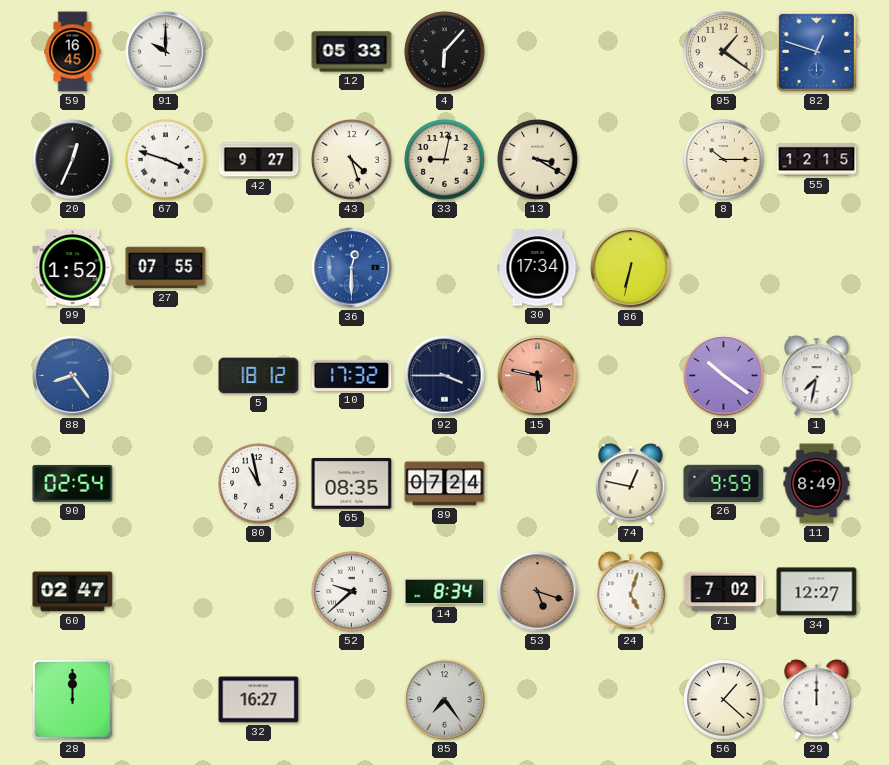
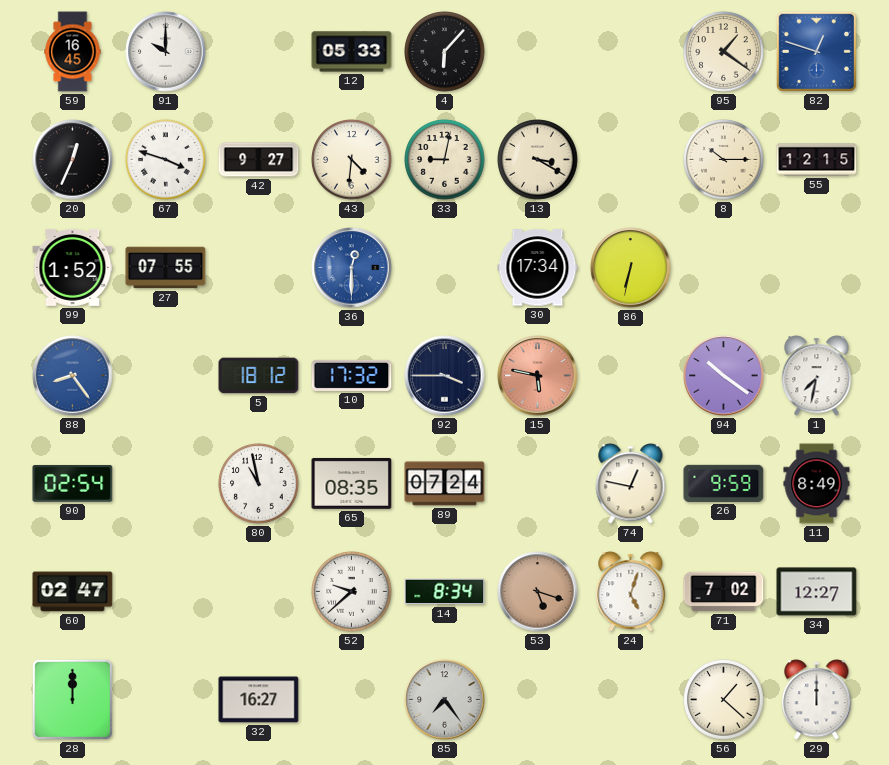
43: 4:27 -> 4:31
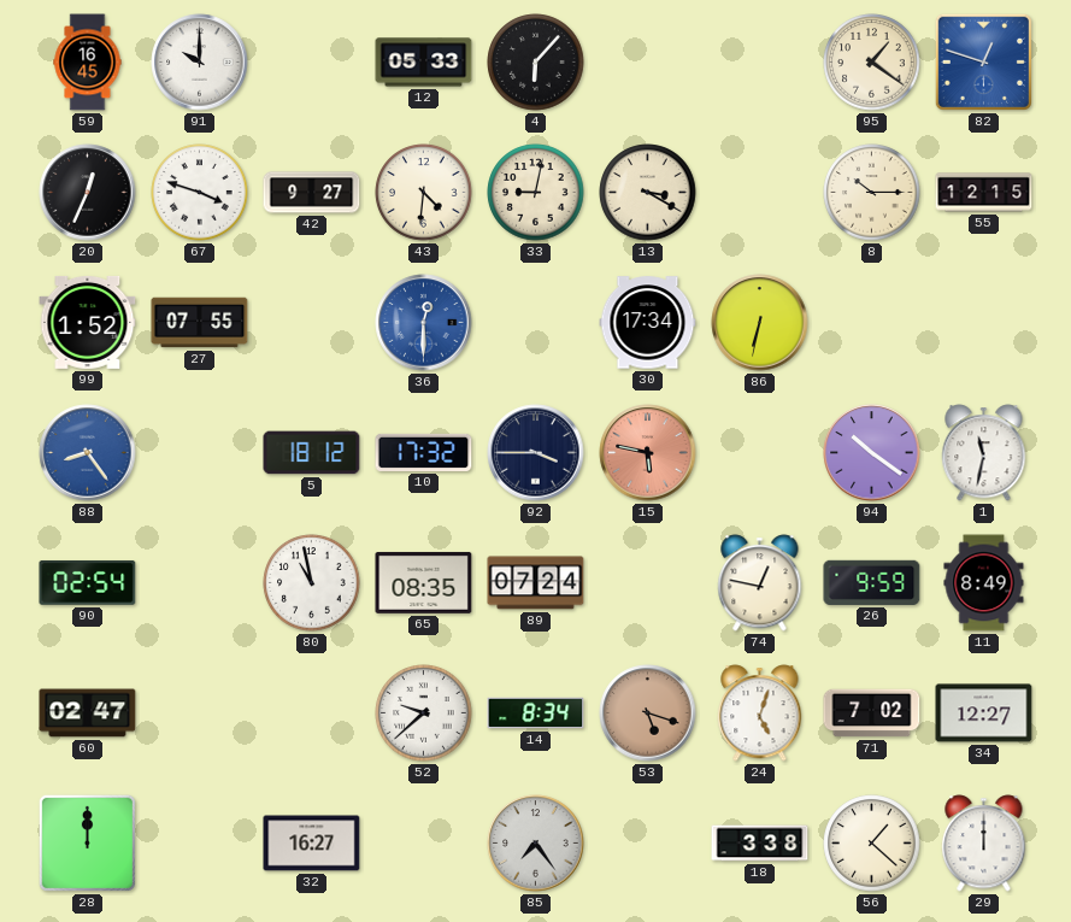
1: 7:32 -> 11:32
18: none -> 3:38
